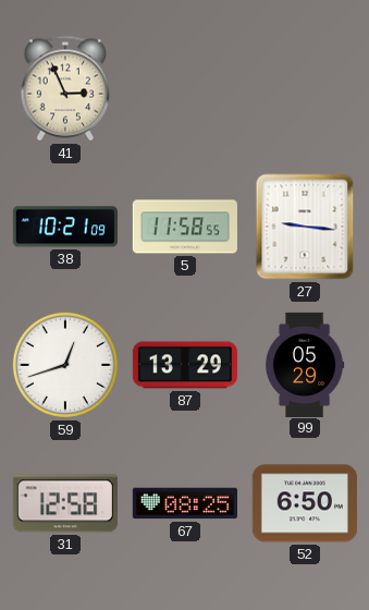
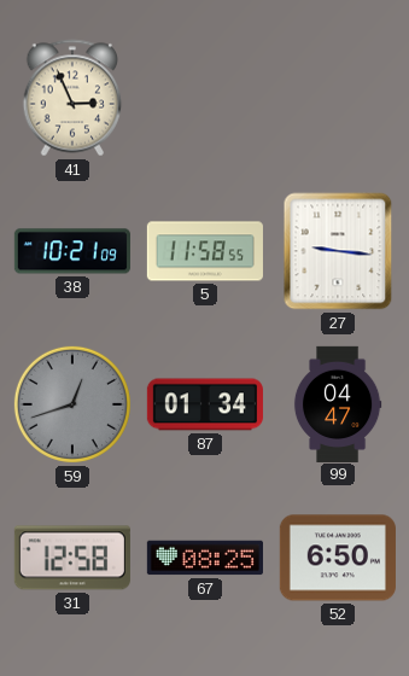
59 dial: white -> grey
87: 13:29 -> 01:34
99: 05:29 -> 04:47
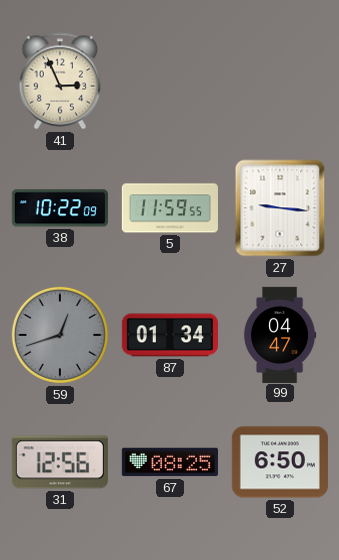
38: 10:21 -> 10:22
5: 11:58 -> 11:59
31: 12:58 -> 12:56
